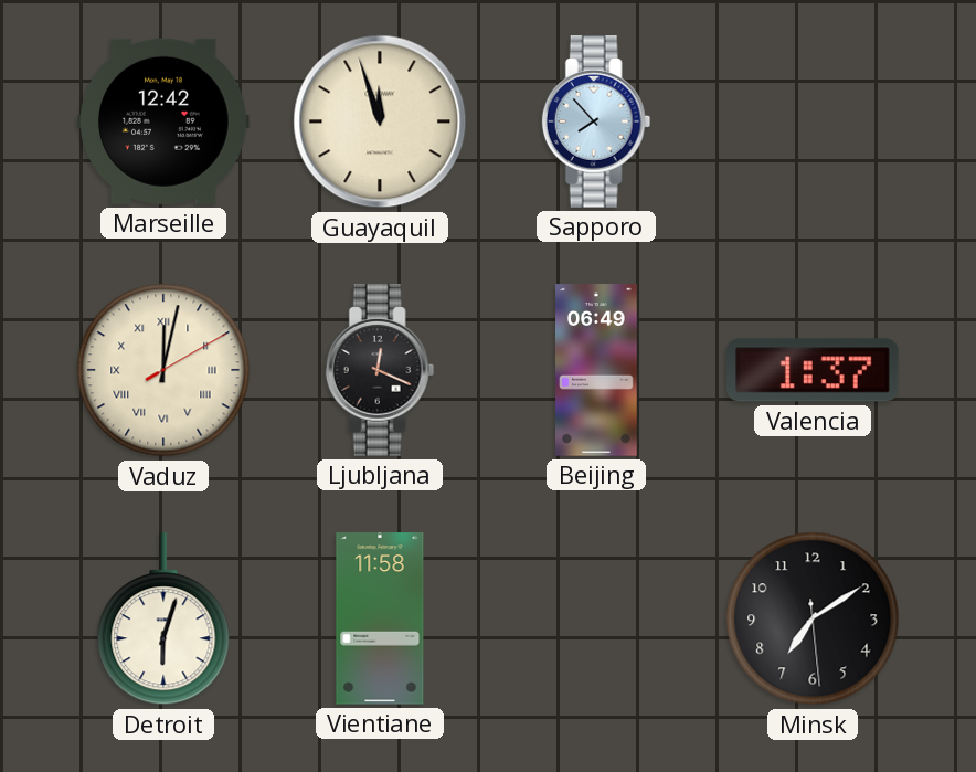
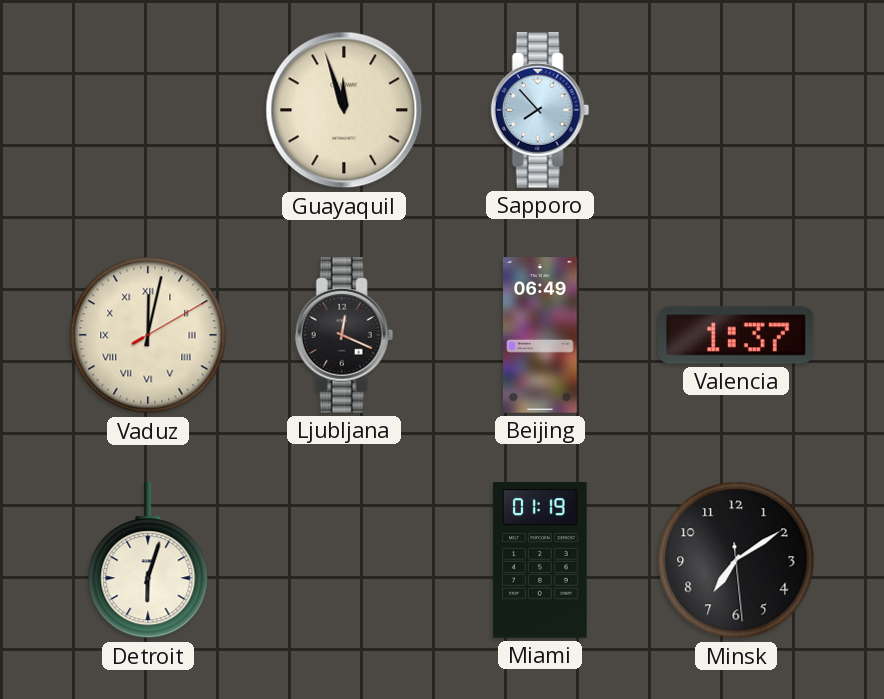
Marseille: 12:42 -> none
Vientiane: 11:58 -> none
Miami: none -> 01:19
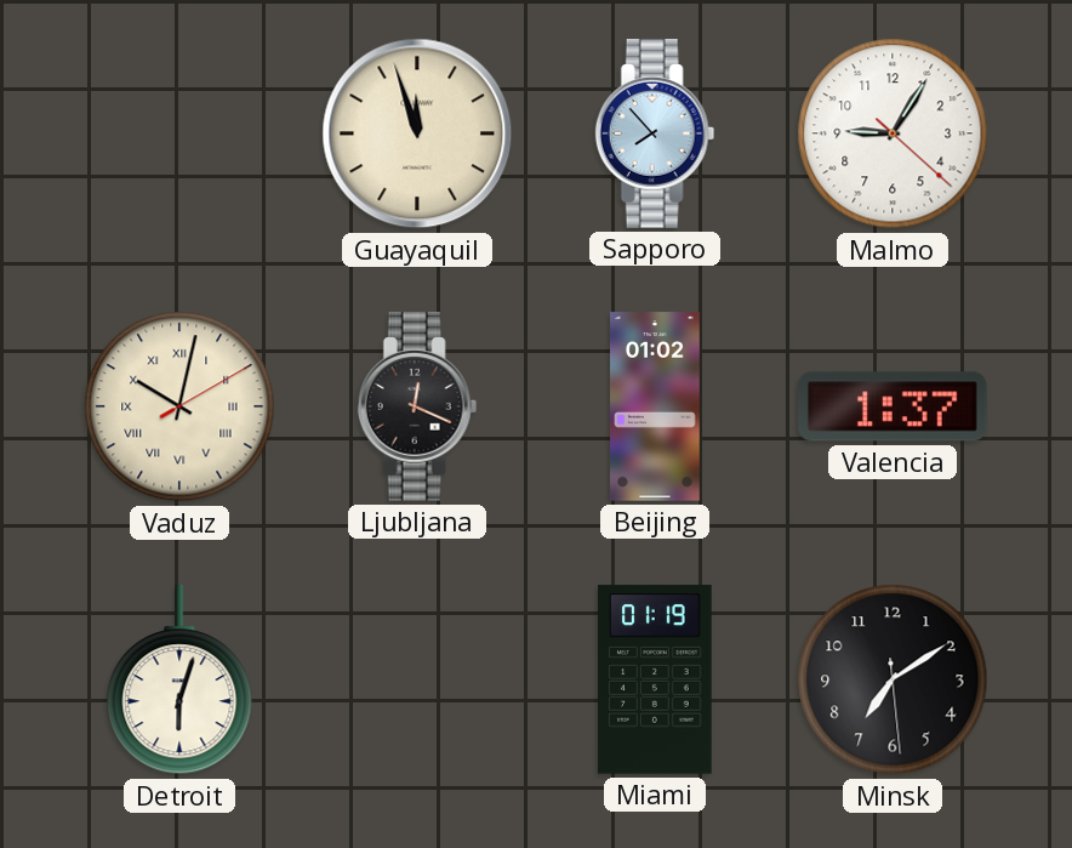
Malmo: none -> 9:05
Vaduz: 12:02 -> 10:02
Beijing: 06:49 -> 01:02
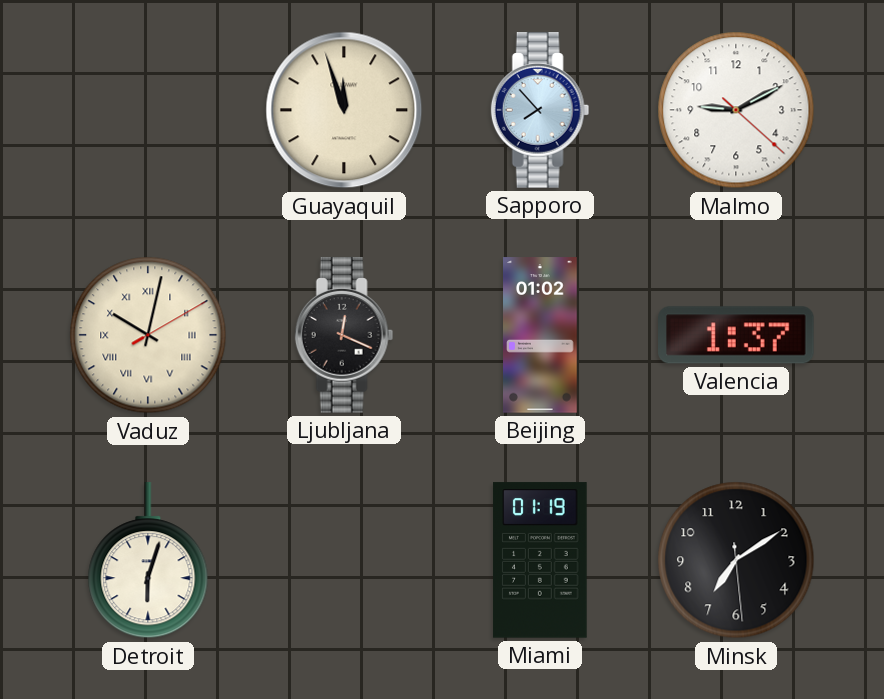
Malmo: 9:05 -> 9:10
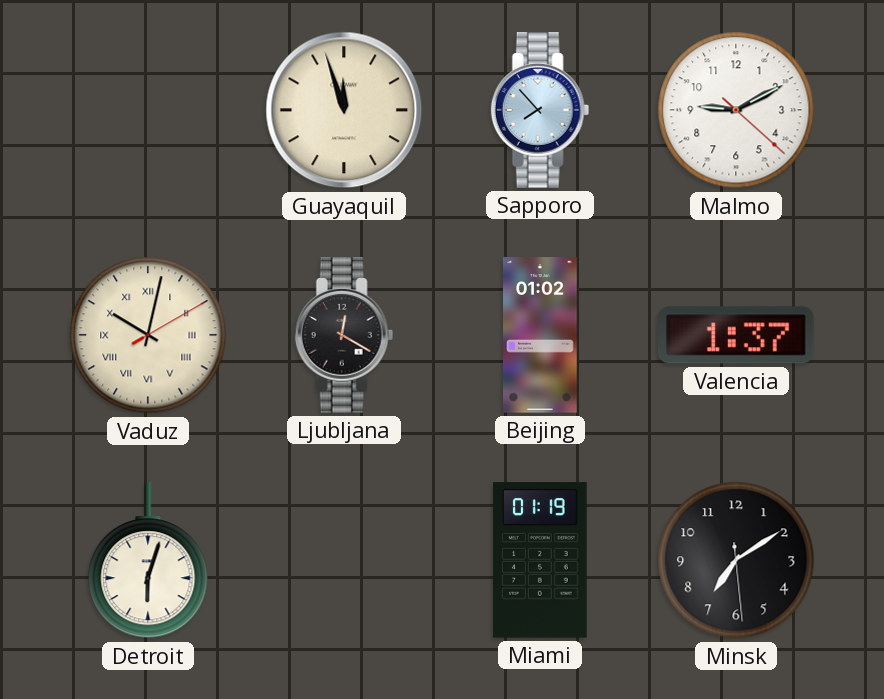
Ljubljana: 12:19 -> 12:20
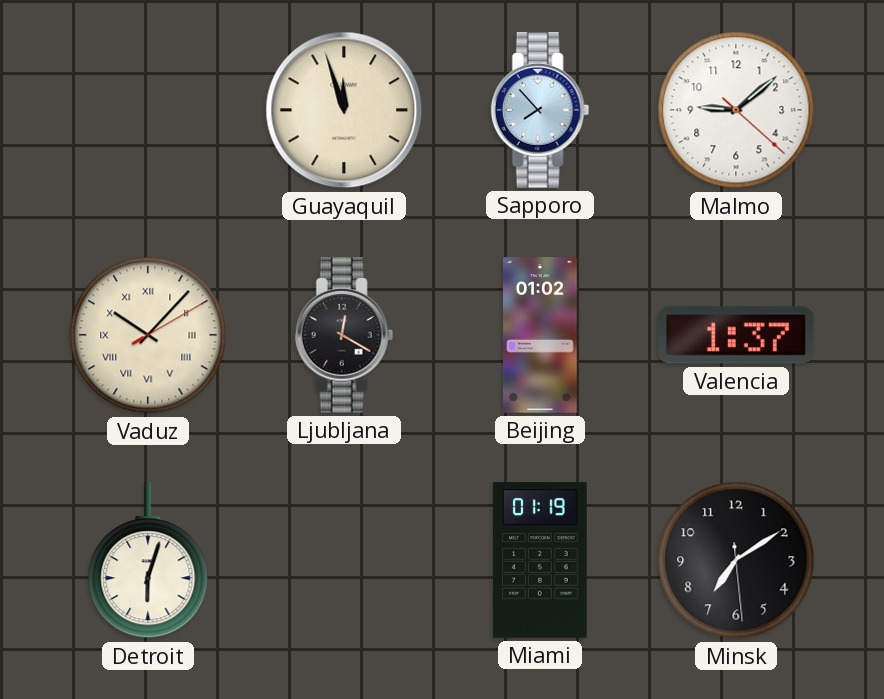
Malmo: 9:10 -> 9:08
Vaduz: 10:02 -> 10:07
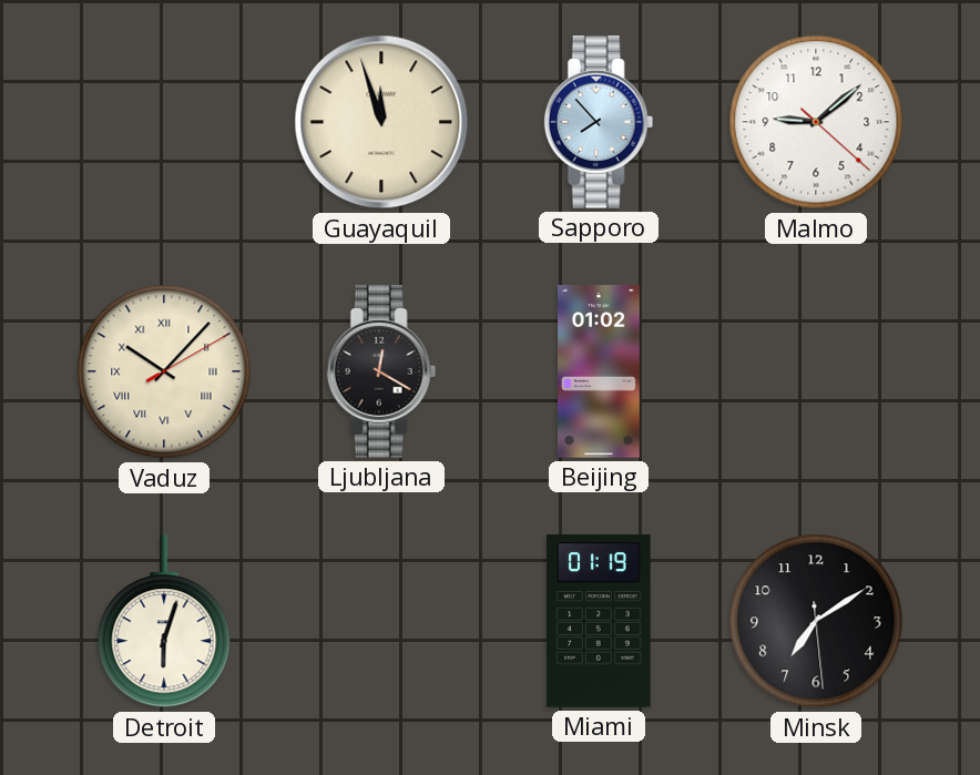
Valencia: 1:37 -> none
